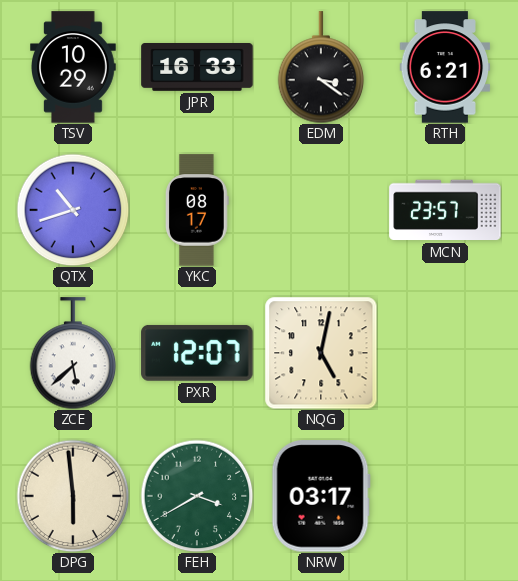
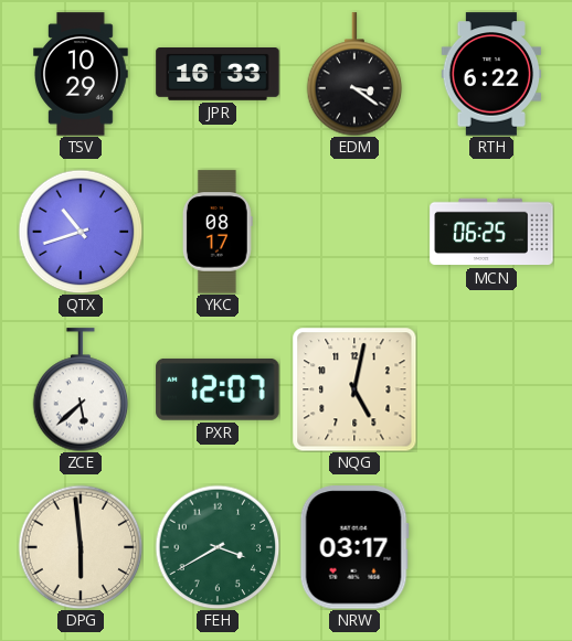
RTH: 6:21 -> 6:22
MCN: 23:57 -> 06:25
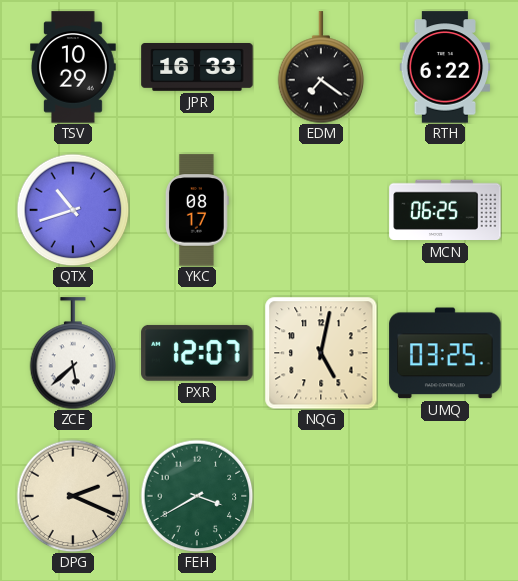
EDM: 3:21 -> 7:21
UMQ: none -> 03:25
DPG: 5:59 -> 2:19
NRW: 03:17 -> none
